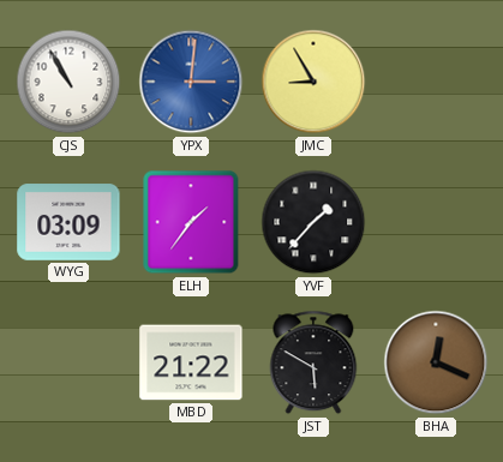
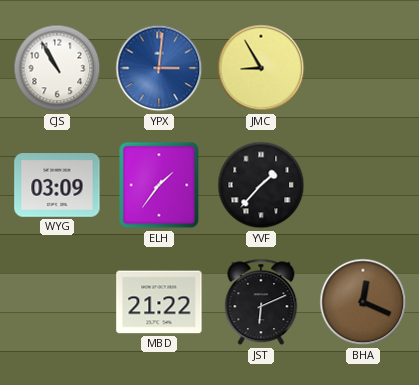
JST: 5:50 -> 6:11
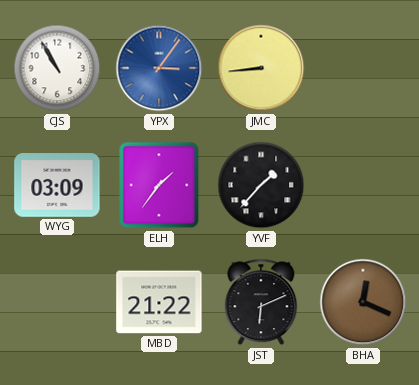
YPX: 3:01 -> 3:06
JMC: 8:55 -> 8:44
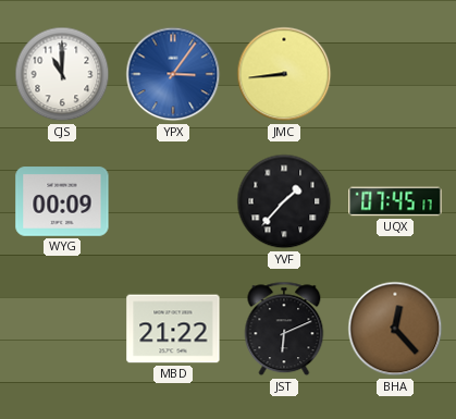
CJS: 10:55 -> 11:00
WYG: 03:09 -> 00:09
ELH: 1:36 -> none
UQX: none -> 07:45
BHA: 12:19 -> 12:23
